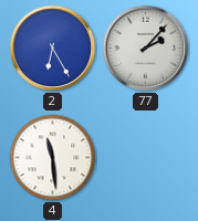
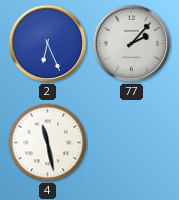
2: 6:25 -> 6:26
4: 11:29 -> 11:28
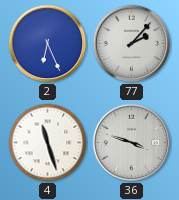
4: 11:28 -> 11:27
36: none -> 3:48
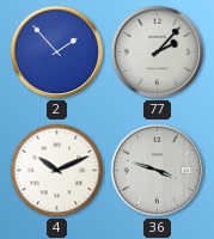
2: 6:26 -> 1:53
4: 11:27 -> 10:11
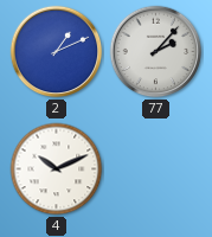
2: 1:53 -> 1:11
36: 3:48 -> none
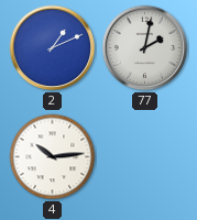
77: 2:07 -> 2:02
4: 10:11 -> 10:14
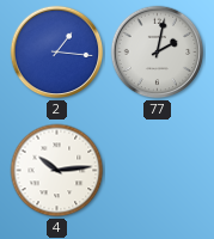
2: 1:11 -> 1:16
